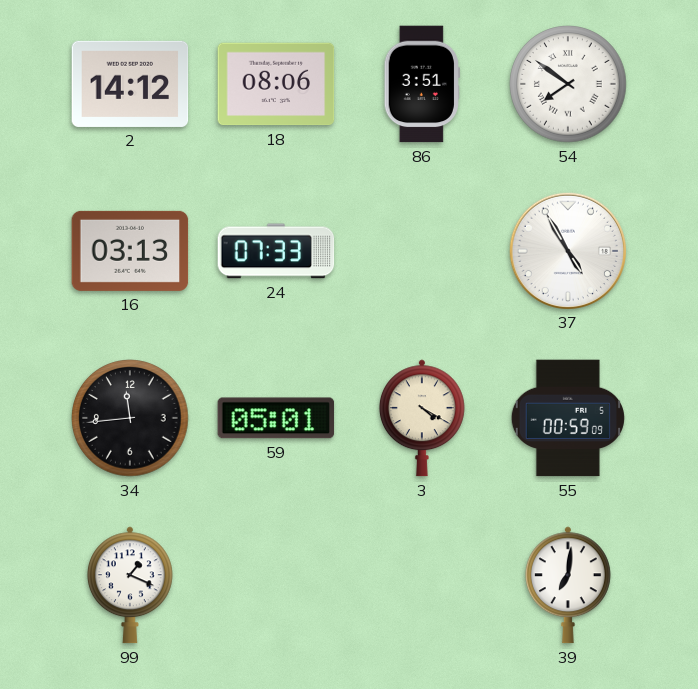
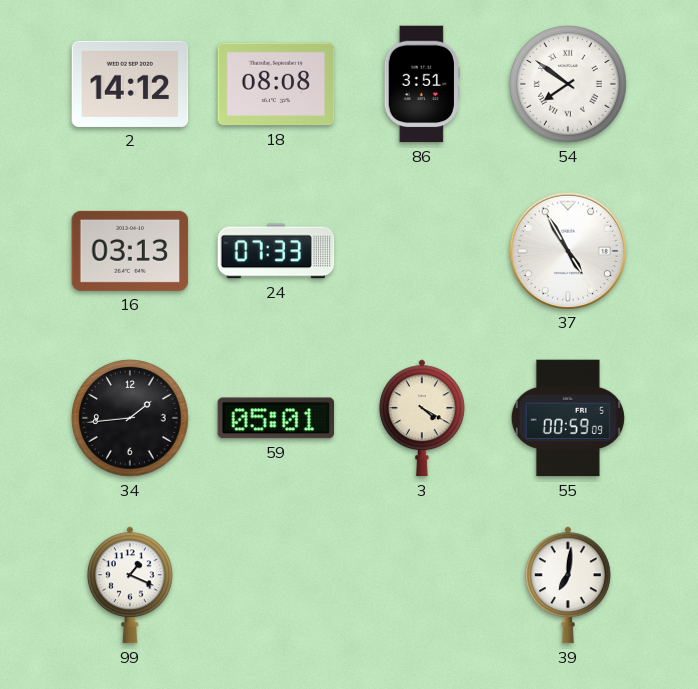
18: 08:06 -> 08:08
34: 11:44 -> 1:44
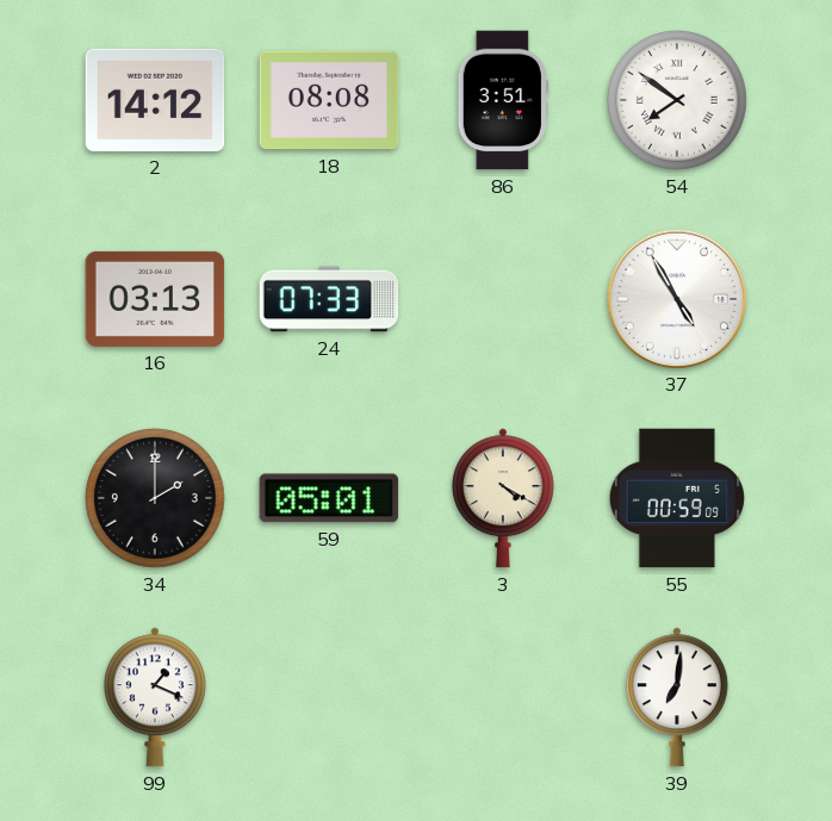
34: 1:44 -> 2:00
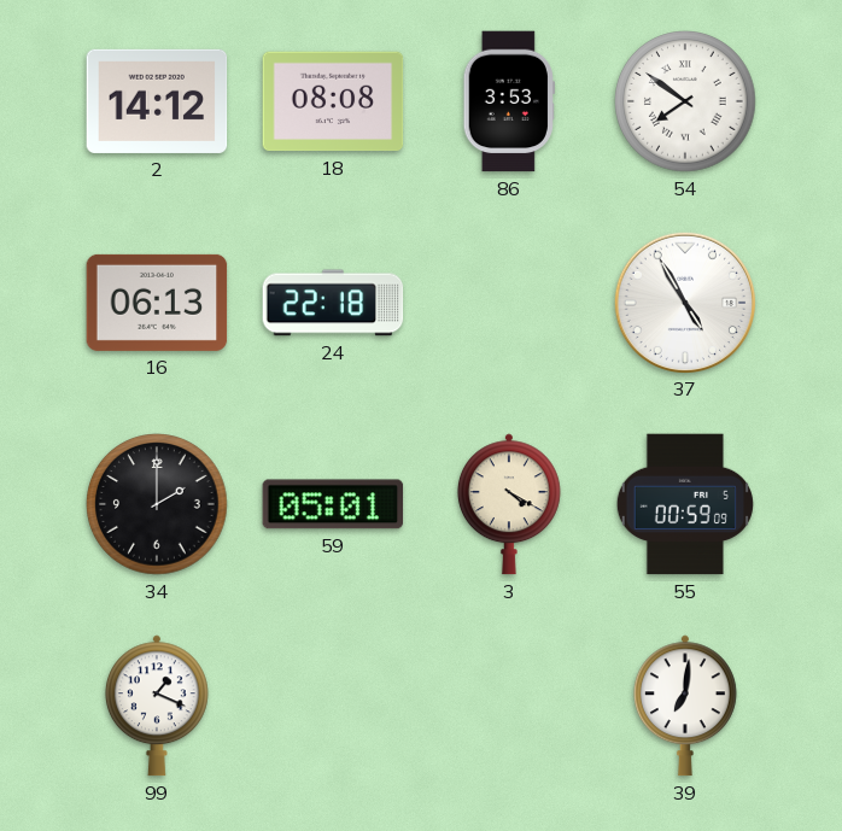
86: 3:51 -> 3:53
16: 03:13 -> 06:13
24: 07:33 -> 22:18
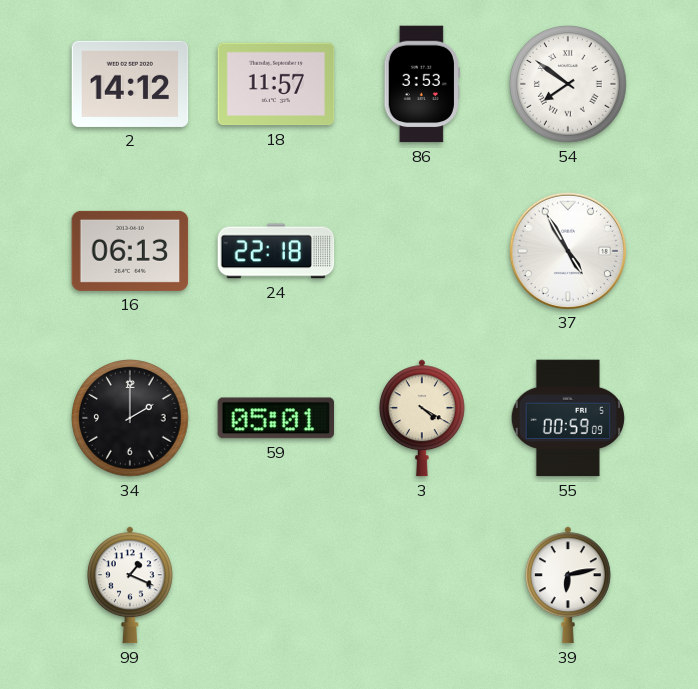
18: 08:08 -> 11:57
39: 7:01 -> 6:13
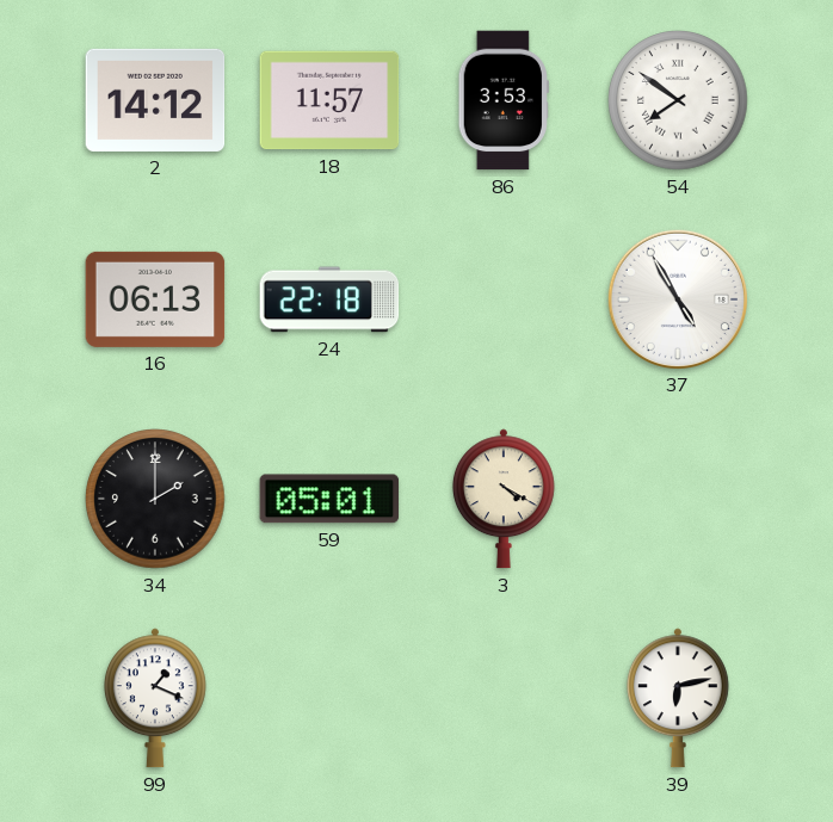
55: 00:59 -> none
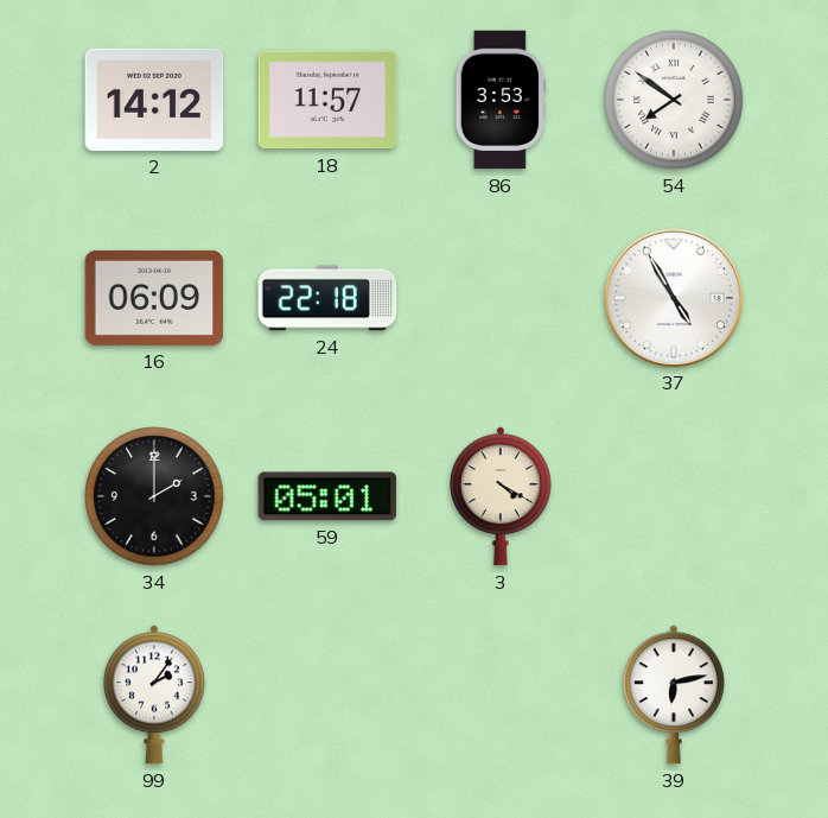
16: 06:13 -> 06:09
99: 1:19 -> 2:06
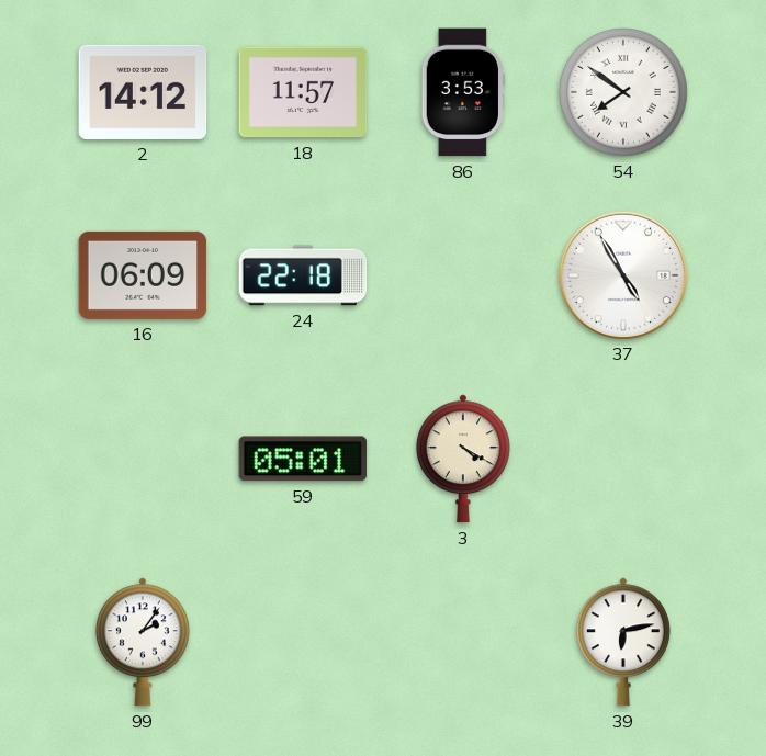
34: 2:00 -> none
